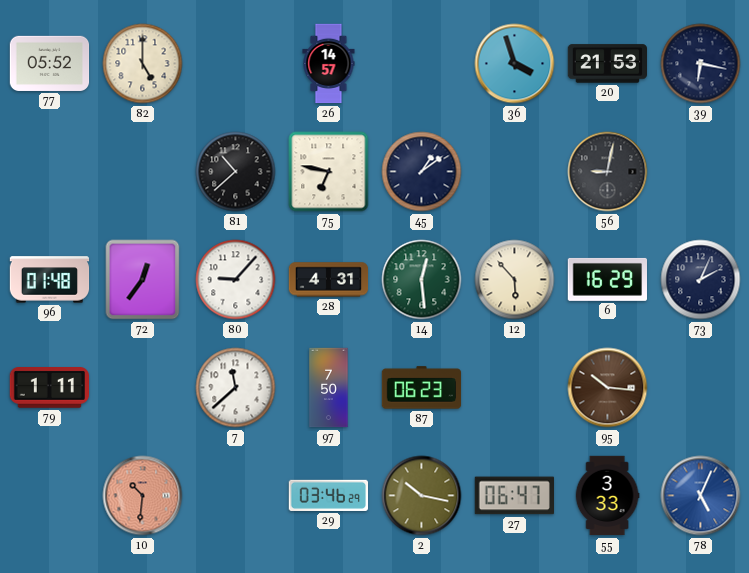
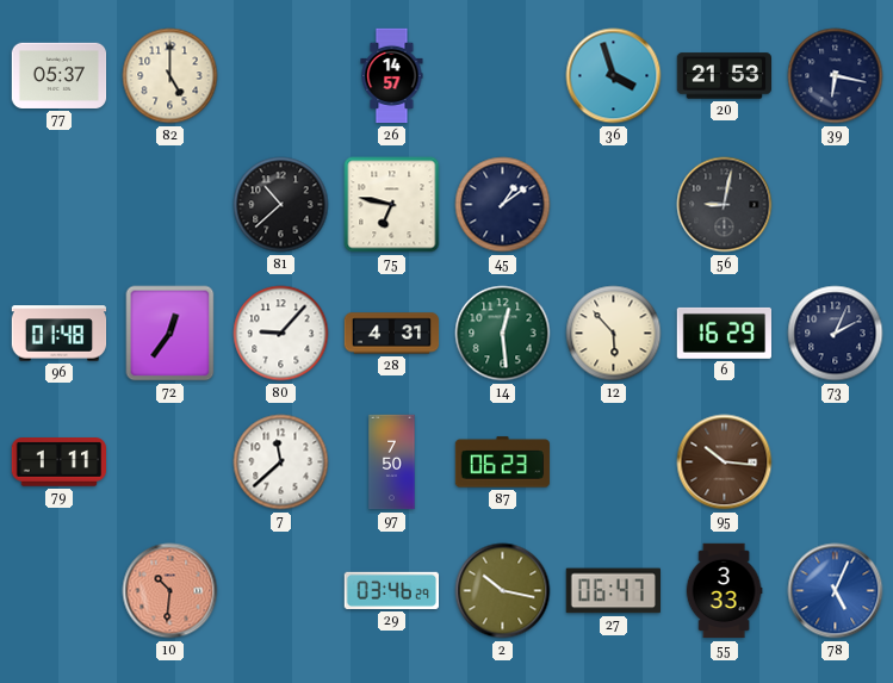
77: 05:52 -> 05:37
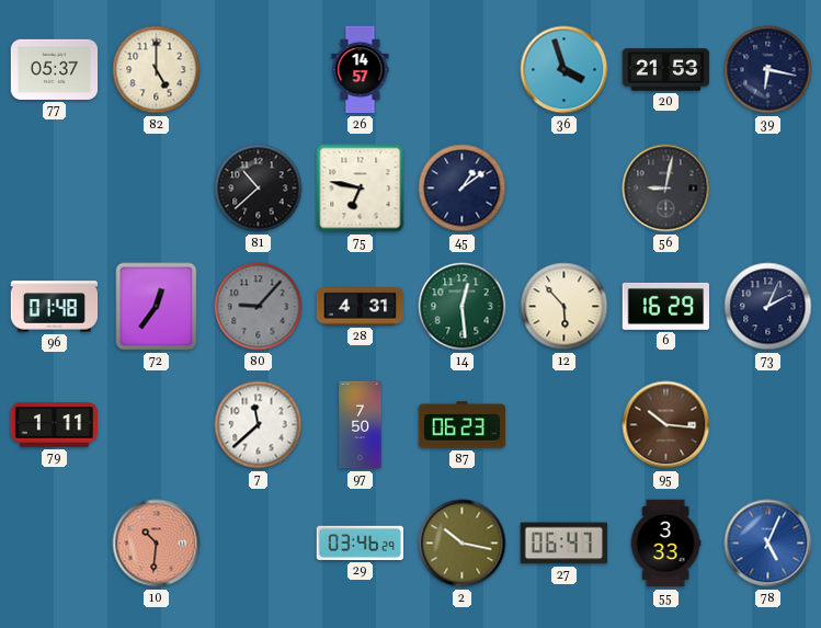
80 dial: white -> grey
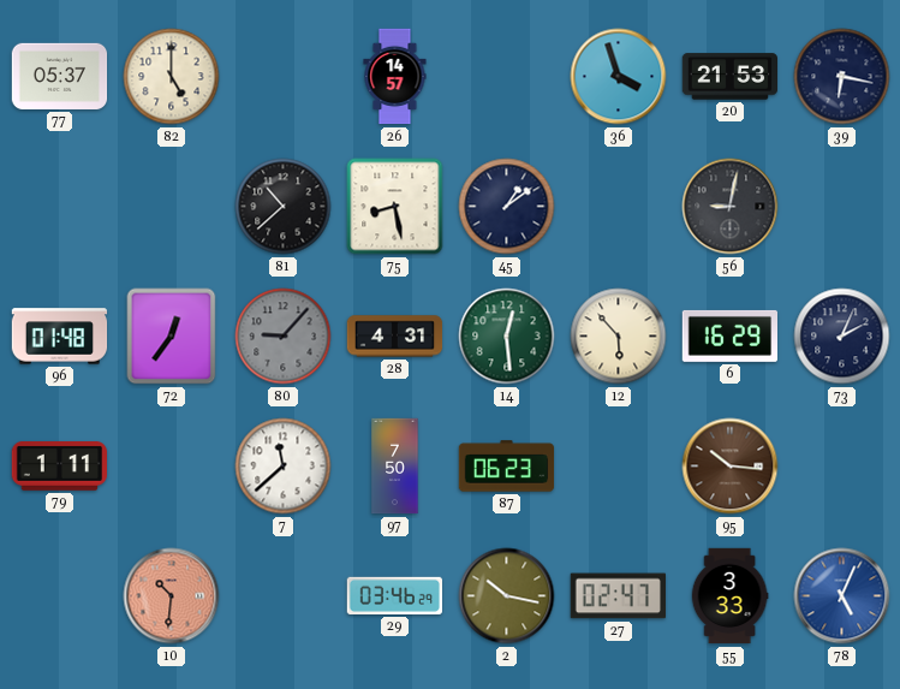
75: 6:47 -> 8:28
27: 06:47 -> 02:47
